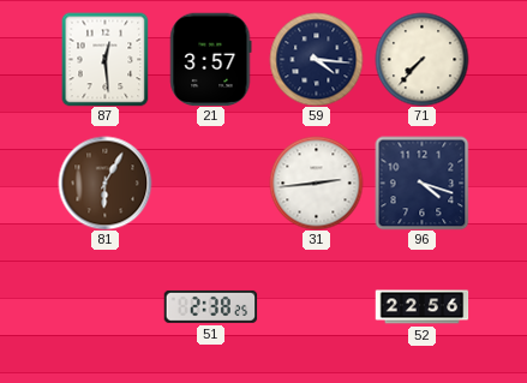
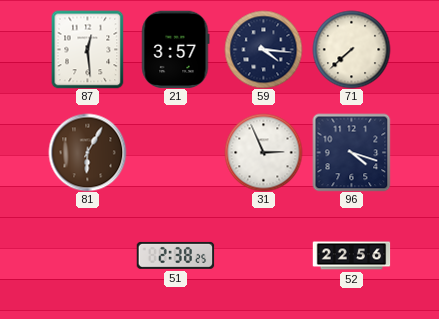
71: 7:37 -> 7:38
31: 2:44 -> 2:56
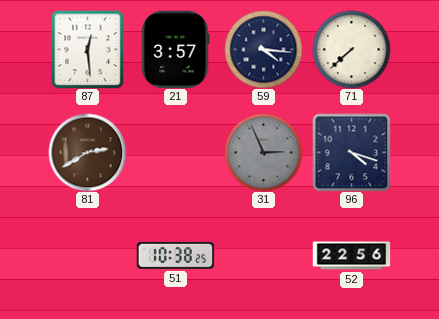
81: 6:05 -> 2:40
31 dial: white -> grey
51: 2:38 -> 10:38
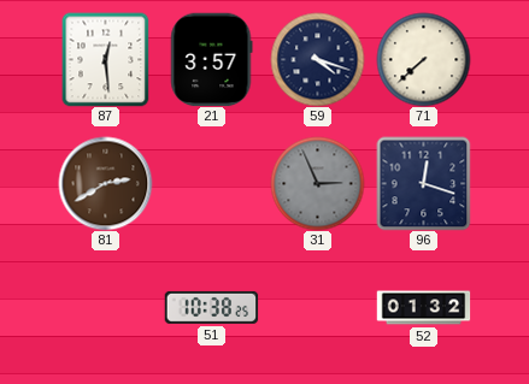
59: 4:16 -> 4:18
96: 4:18 -> 12:18
52: 22:56 -> 01:32
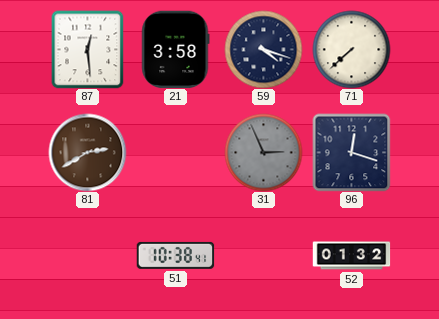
21: 3:57 -> 3:58
51: 10:38:25 -> 10:38:41
